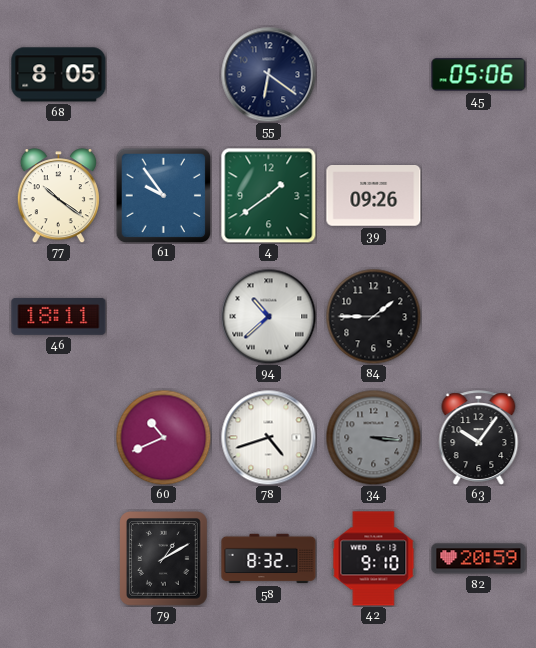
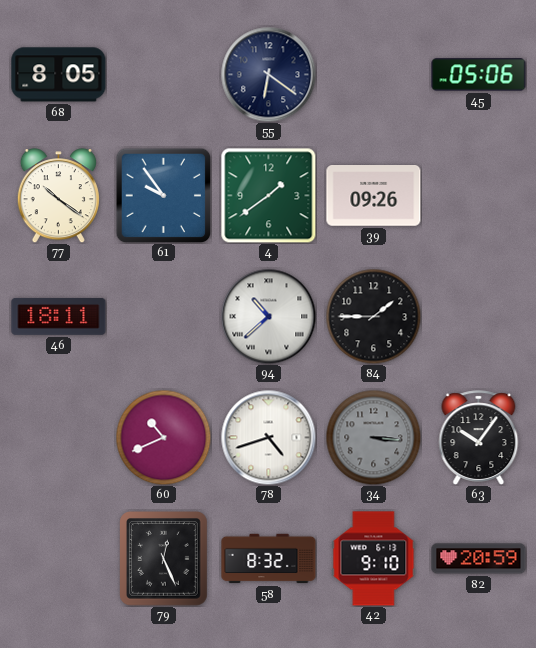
79: 1:10 -> 12:26
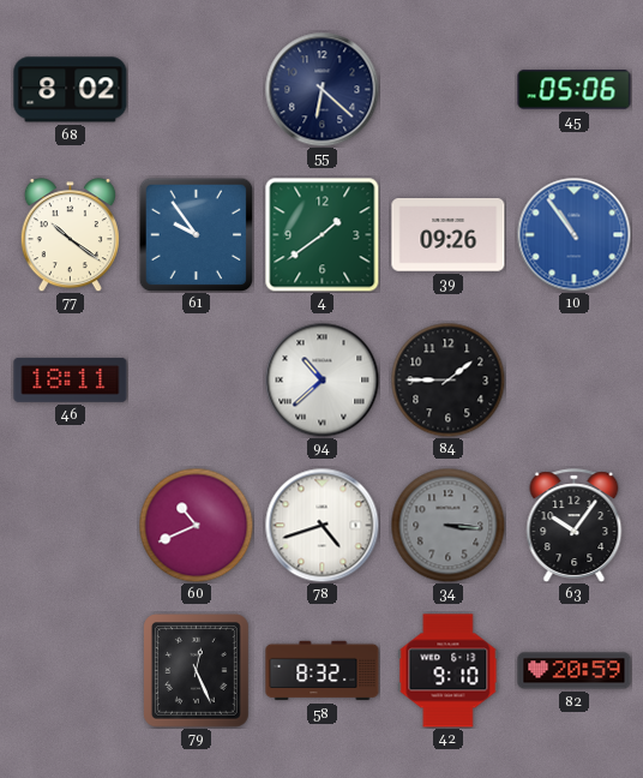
68: 8:05 -> 8:02
55: 6:21 -> 6:22
10: none -> 10:54
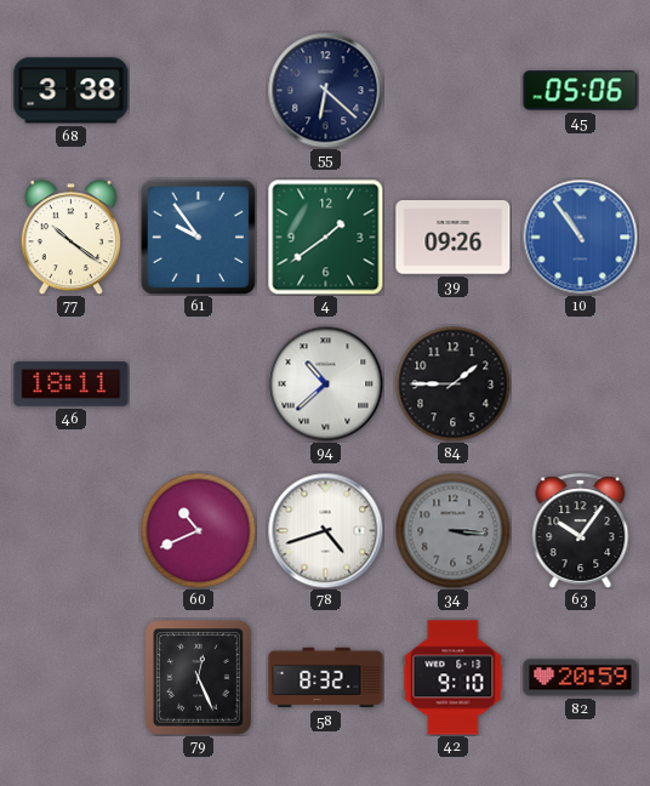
68: 8:02 -> 3:38
